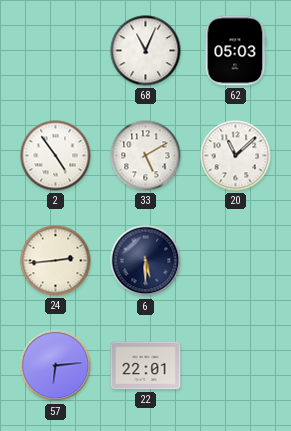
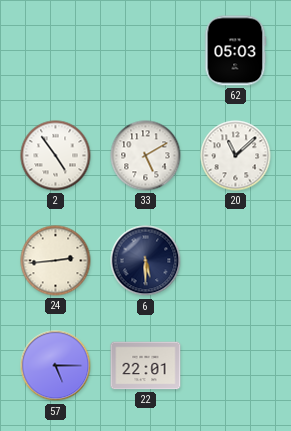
68: 11:04 -> none
57: 6:14 -> 5:15
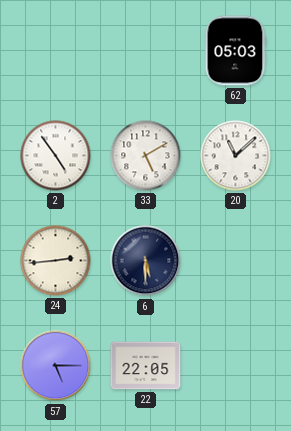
22: 22:01 -> 22:05
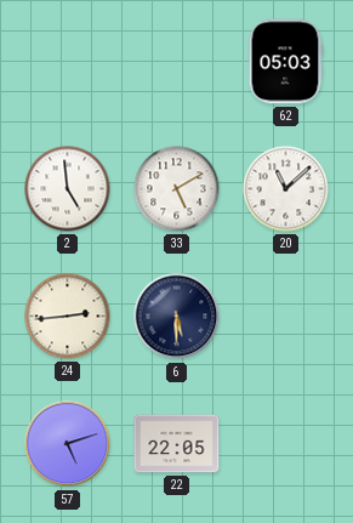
2: 4:54 -> 4:59
57: 5:15 -> 5:12
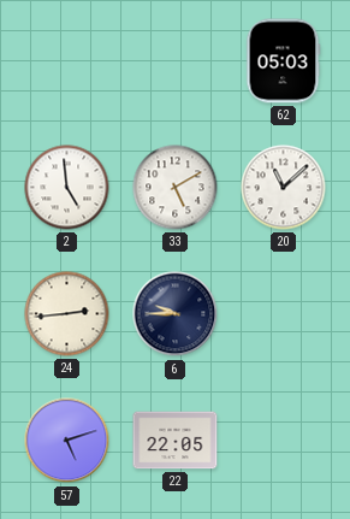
6: 5:30 -> 9:45
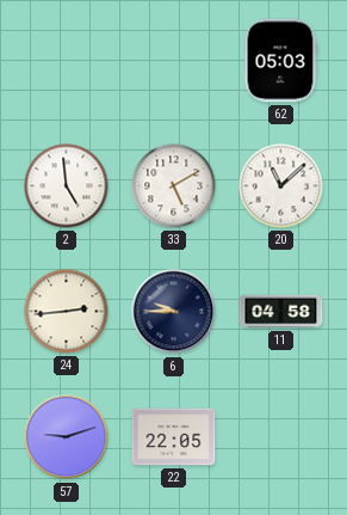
11: none -> 04:58
57: 5:12 -> 9:12
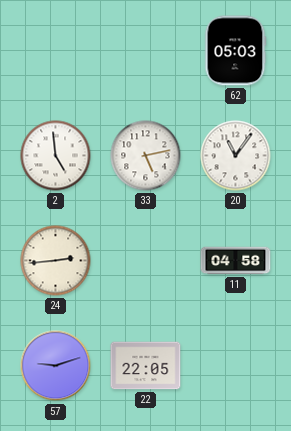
33: 5:10 -> 5:13
20: 11:08 -> 11:06
6: 9:45 -> none
